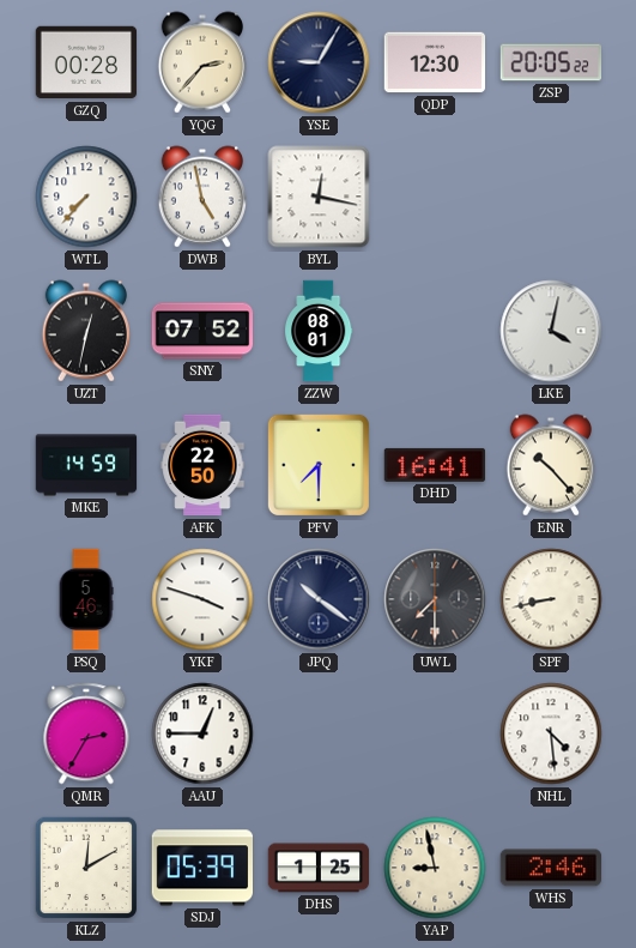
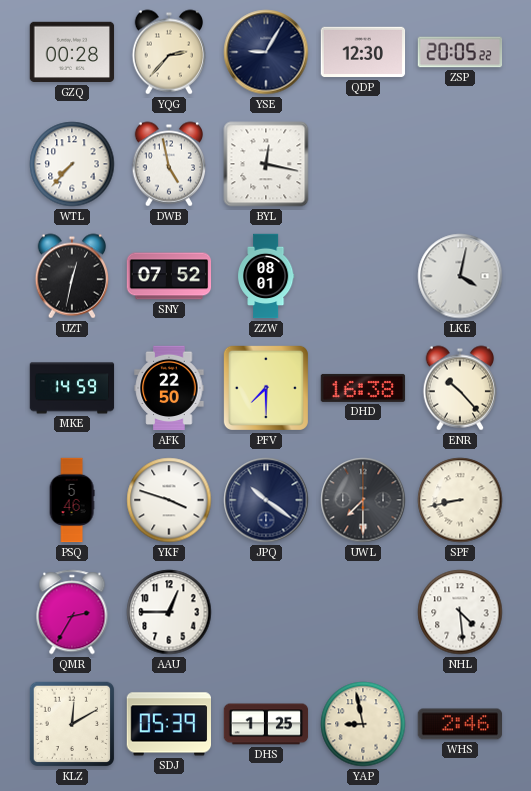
DHD: 16:41 -> 16:38
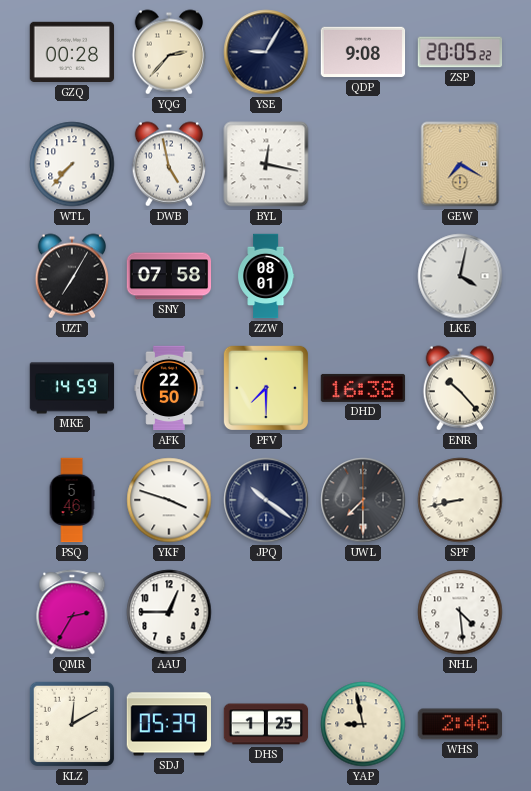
QDP: 12:30 -> 9:08
GEW: none -> 7:20
UZT: 12:32 -> 7:05
SNY: 07:52 -> 07:58
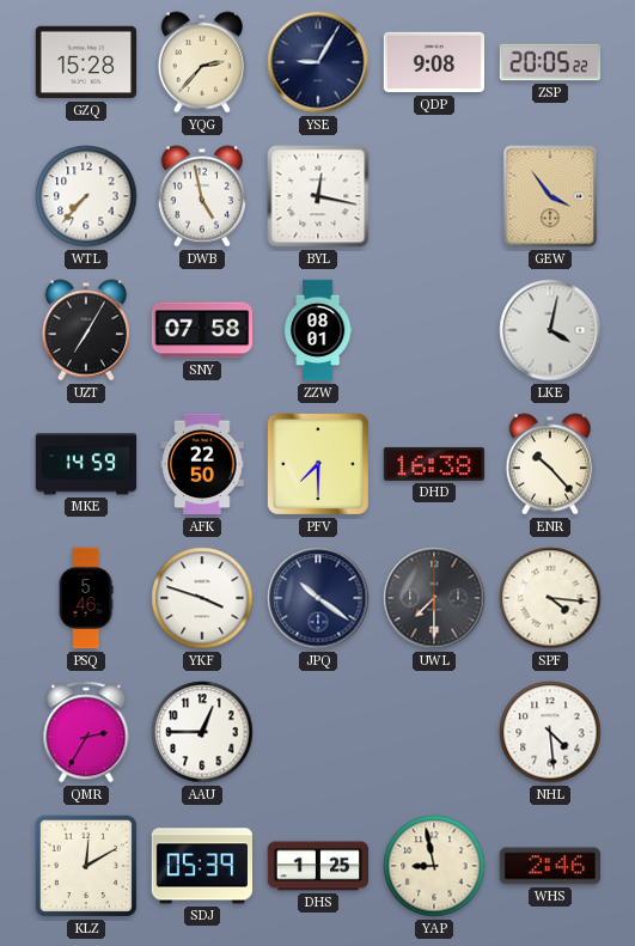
GZQ: 00:28 -> 15:28
GEW: 7:20 -> 3:54
SPF: 8:43 -> 4:16
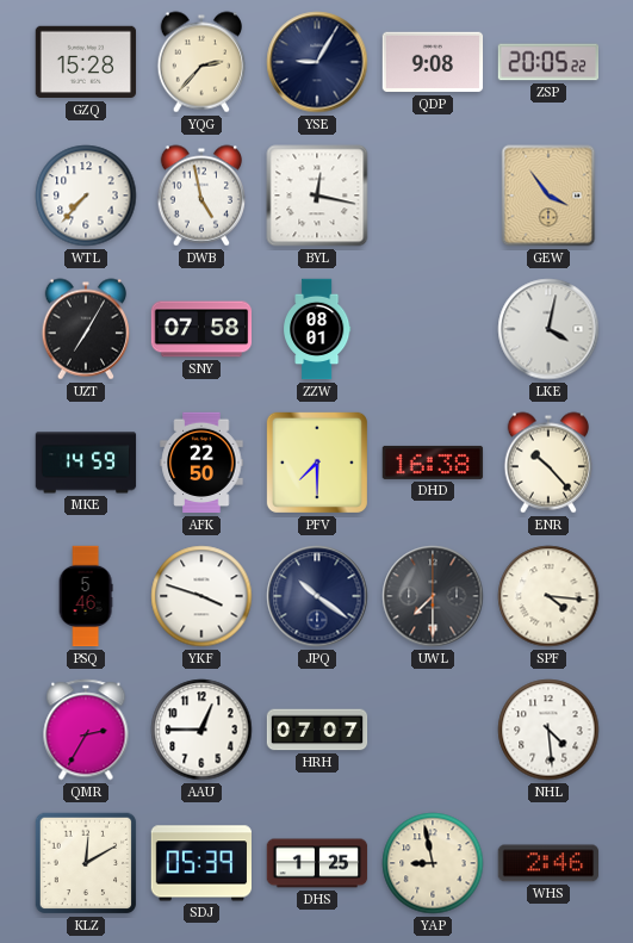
HRH: none -> 07:07
